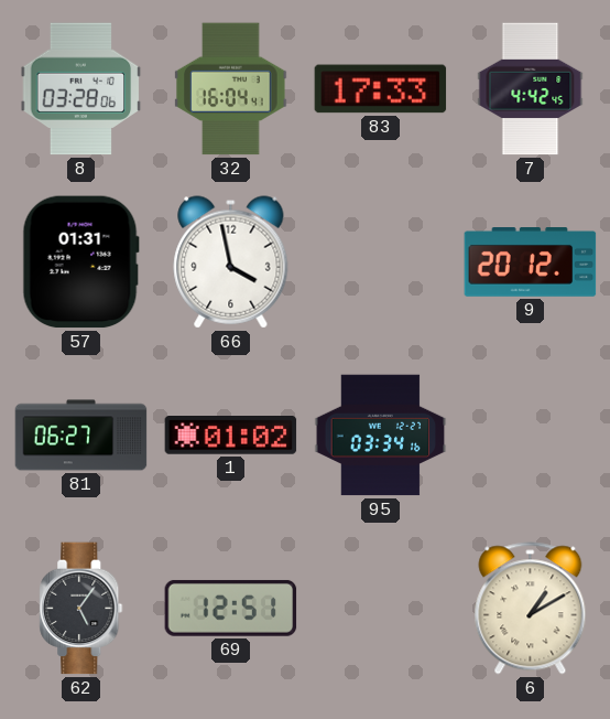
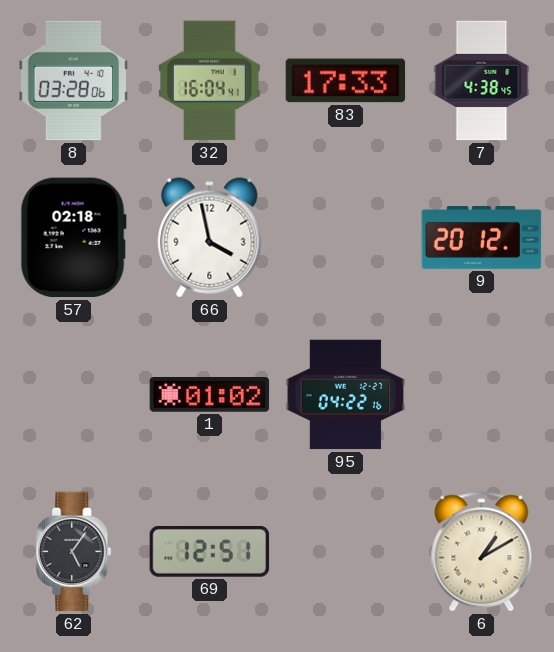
7: 4:42 -> 4:38
57: 01:31 -> 02:18
81: 06:27 -> none
95: 03:34 -> 04:22
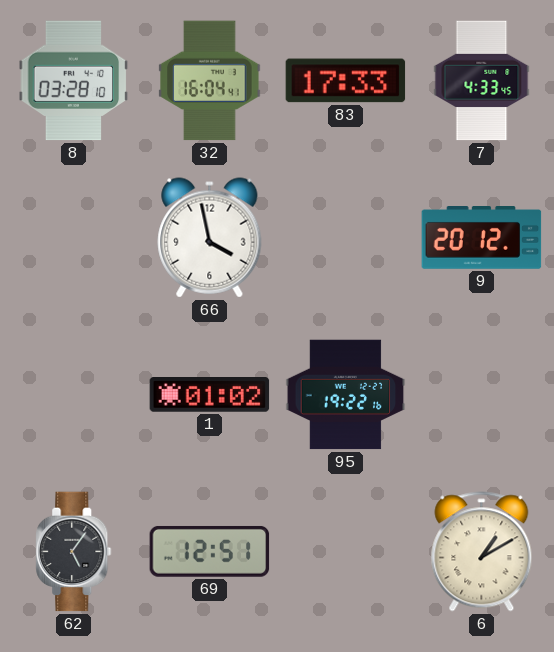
8: 03:28:06 -> 03:28:10
7: 4:38 -> 4:33
57: 02:18 -> none
95: 04:22 -> 19:22
